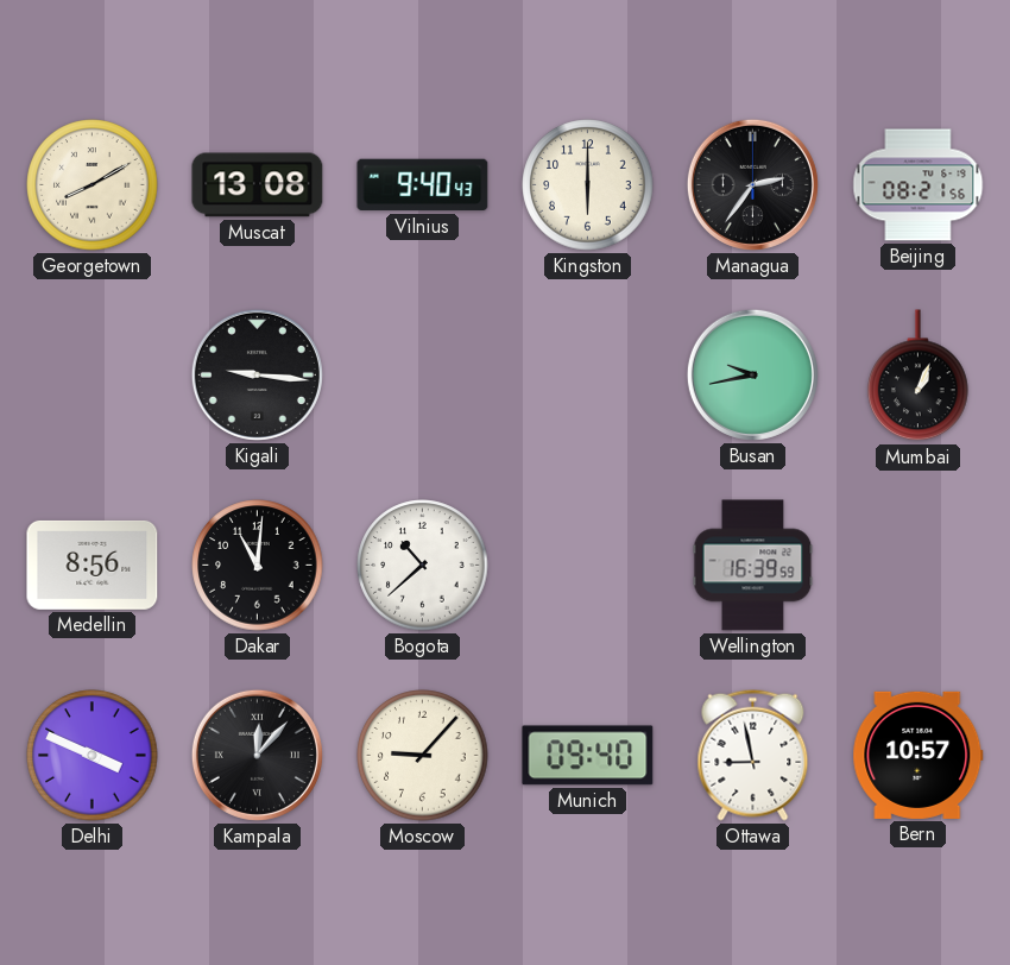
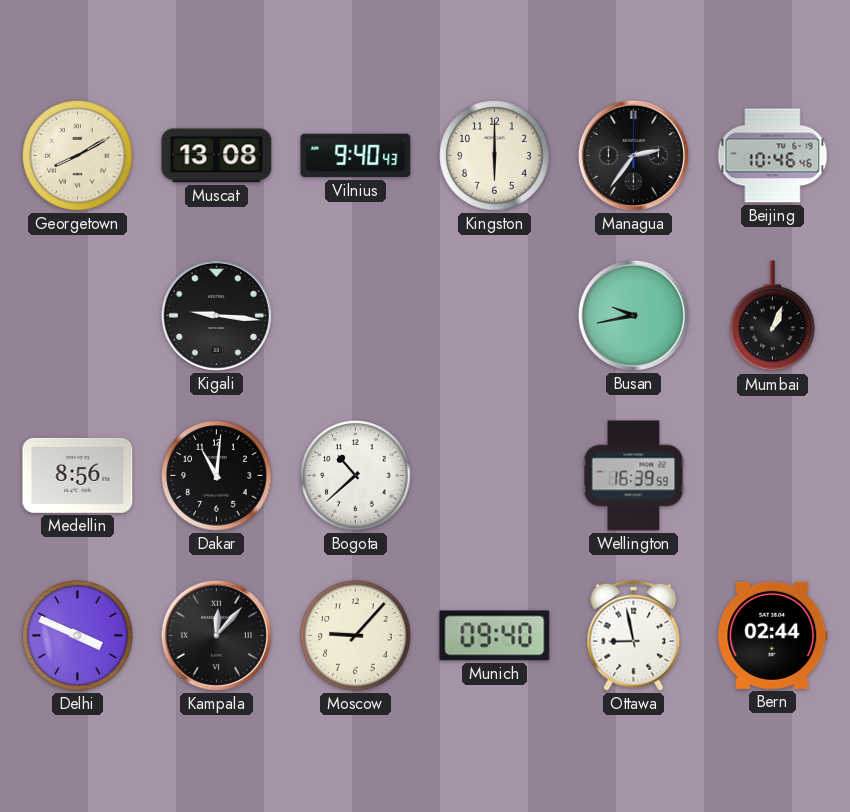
Beijing: 08:21 -> 10:46
Bern: 10:57 -> 02:44
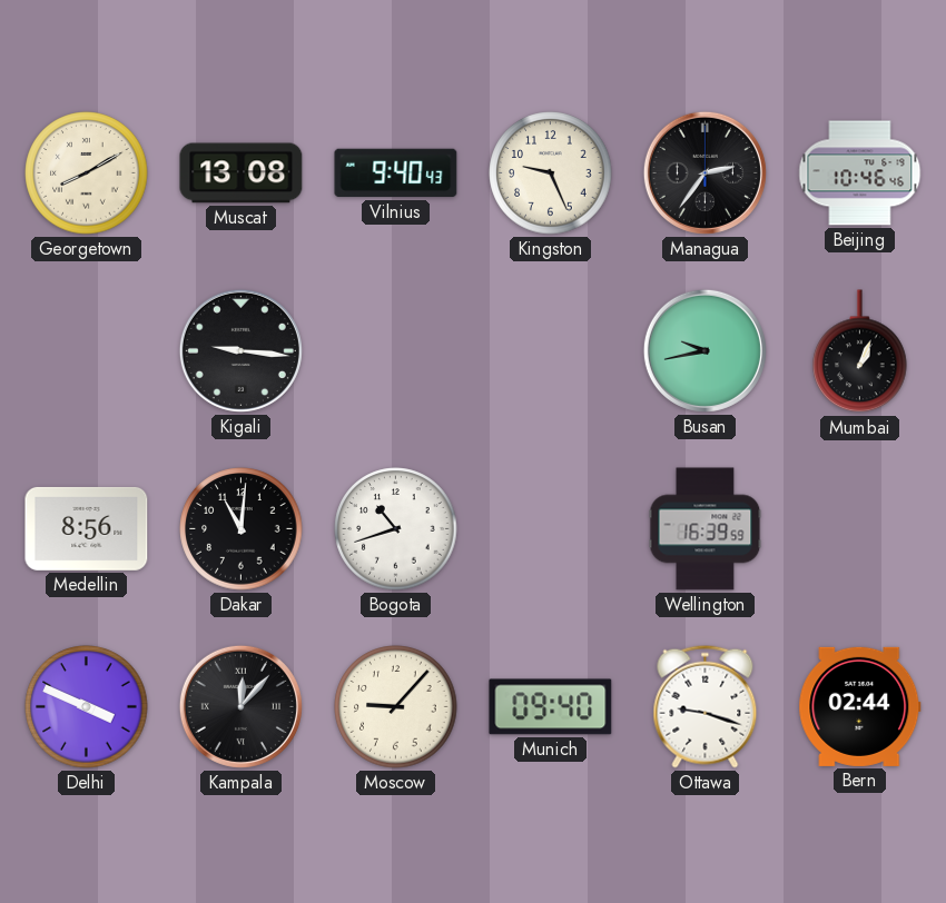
Kingston: 6:00 -> 9:26
Bogota: 10:38 -> 10:42
Ottawa: 8:58 -> 9:18
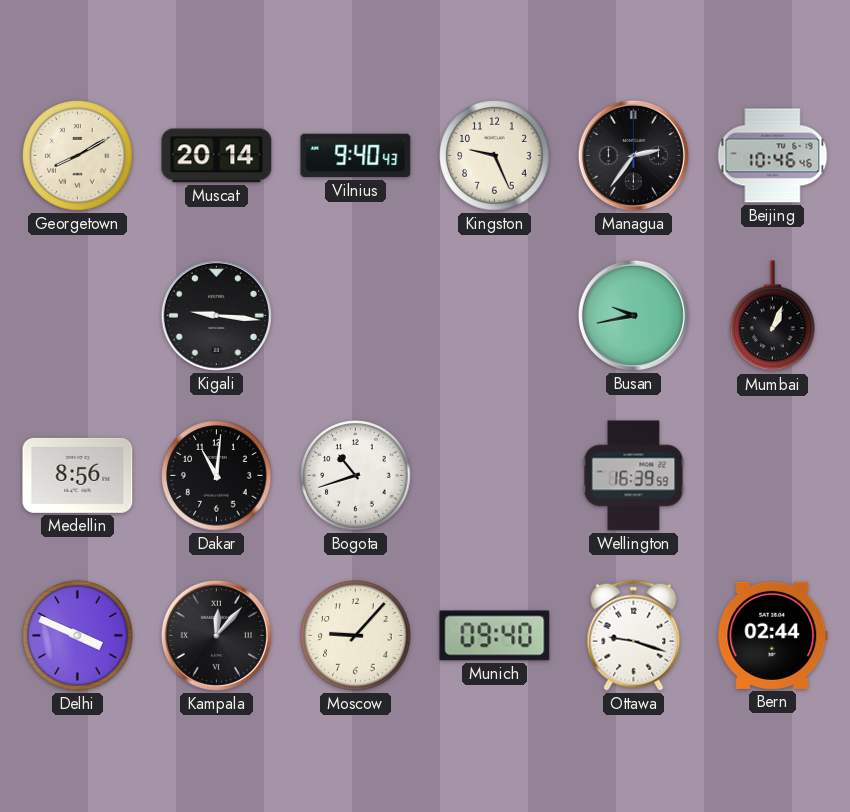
Muscat: 13:08 -> 20:14
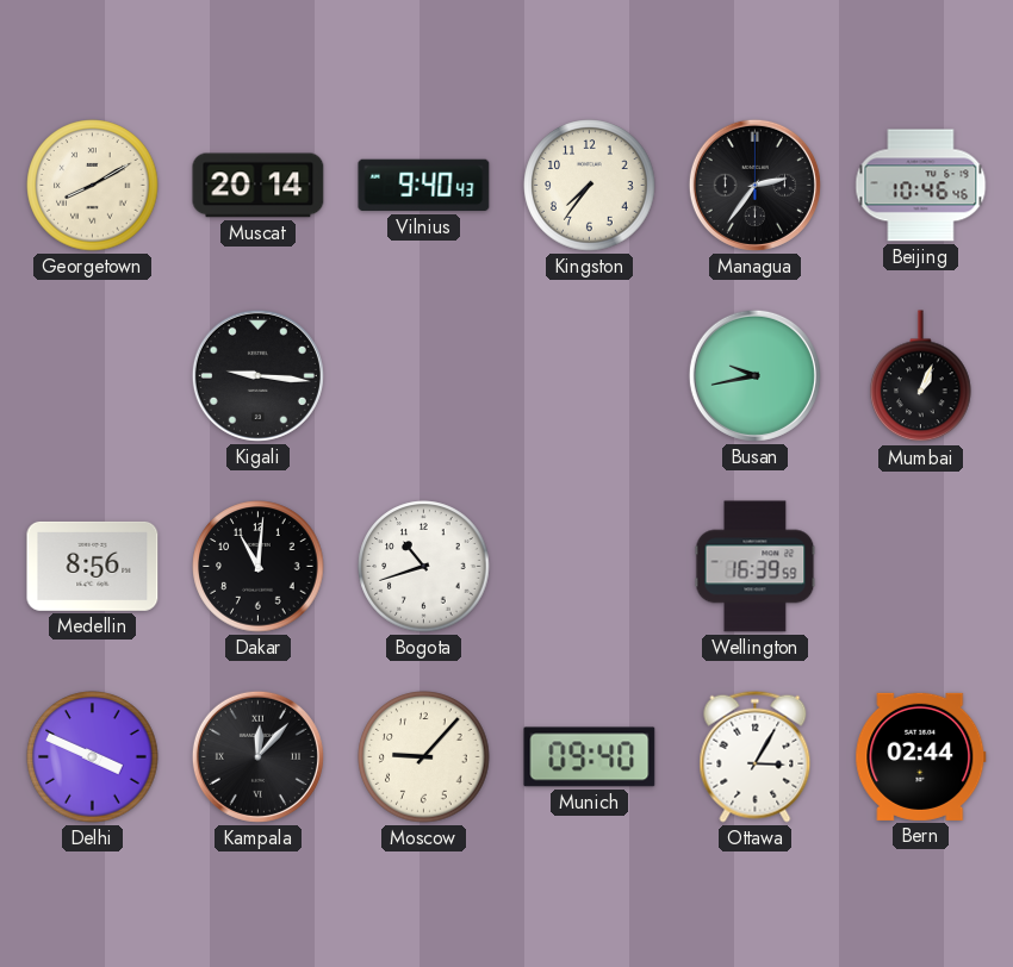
Kingston: 9:26 -> 7:36
Ottawa: 9:18 -> 3:05
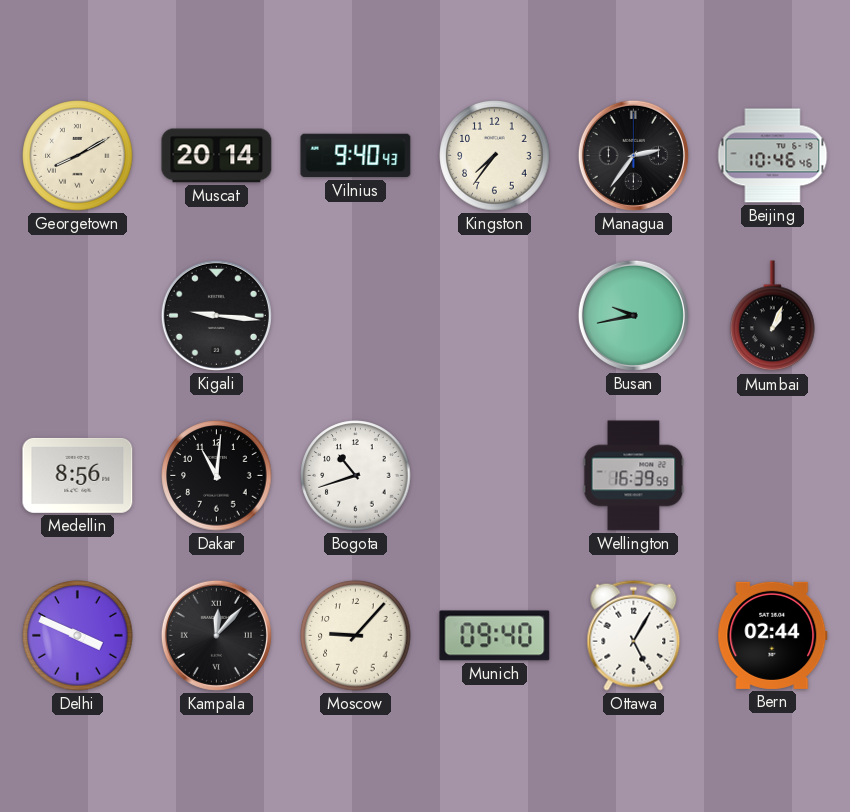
Ottawa: 3:05 -> 5:05
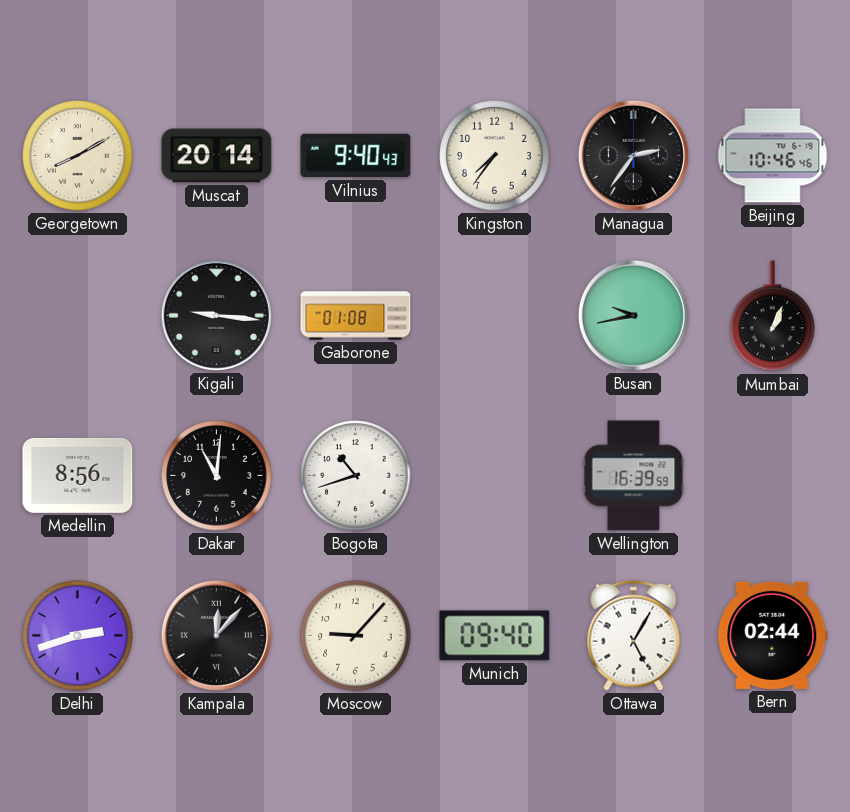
Gaborone: none -> 01:08
Delhi: 3:49 -> 2:42
